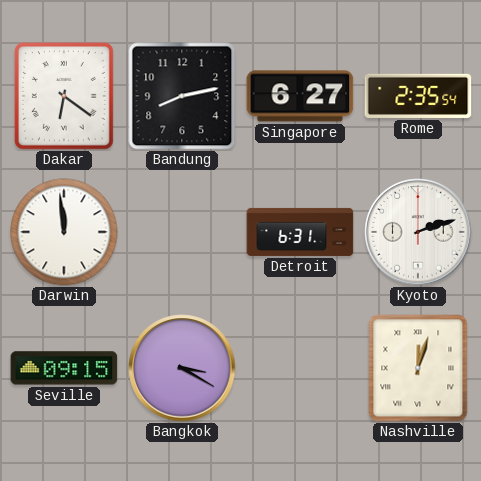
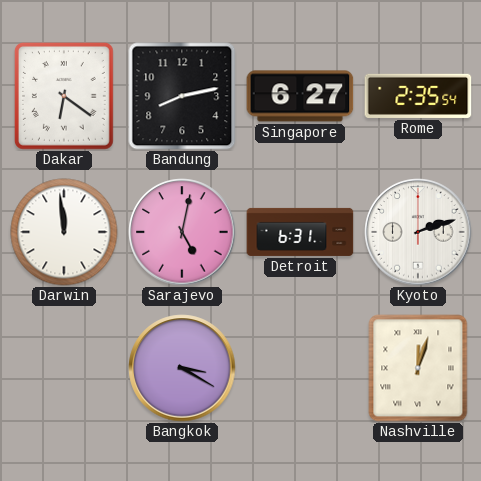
Sarajevo: none -> 5:02
Seville: 09:15 -> none
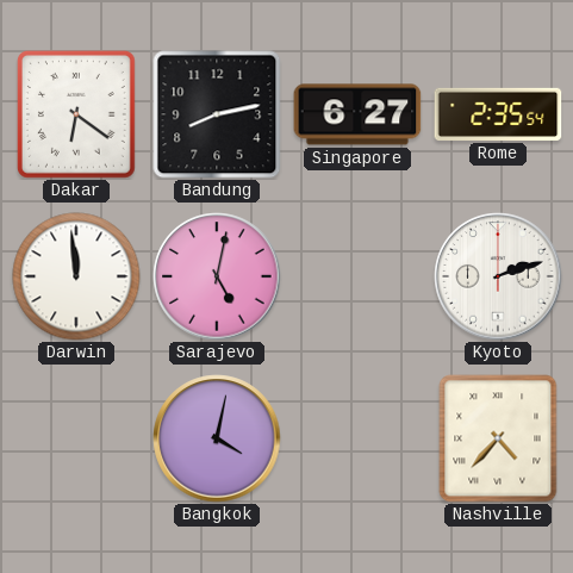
Detroit: 6:31 -> none
Bangkok: 3:20 -> 4:02
Nashville: 12:03 -> 4:37
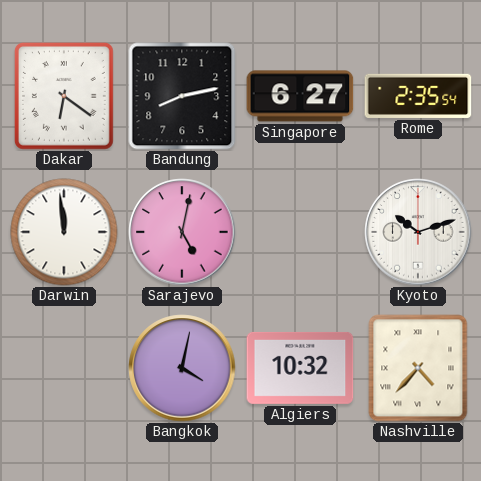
Kyoto: 2:12 -> 10:12
Algiers: none -> 10:32
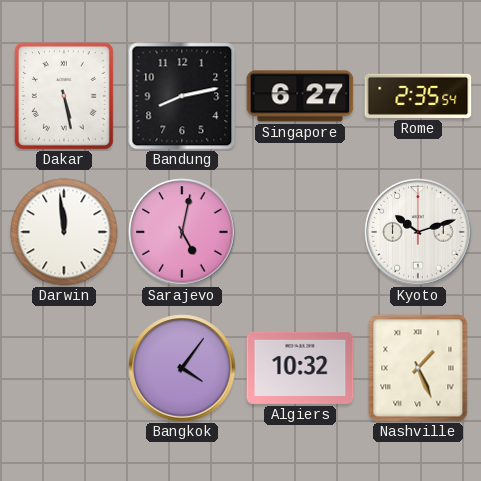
Dakar: 6:21 -> 5:28
Bangkok: 4:02 -> 4:06
Nashville: 4:37 -> 1:26
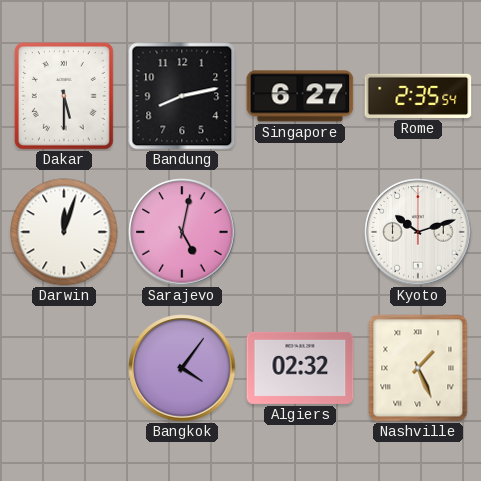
Dakar: 5:28 -> 5:30
Darwin: 11:59 -> 12:03
Algiers: 10:32 -> 02:32
